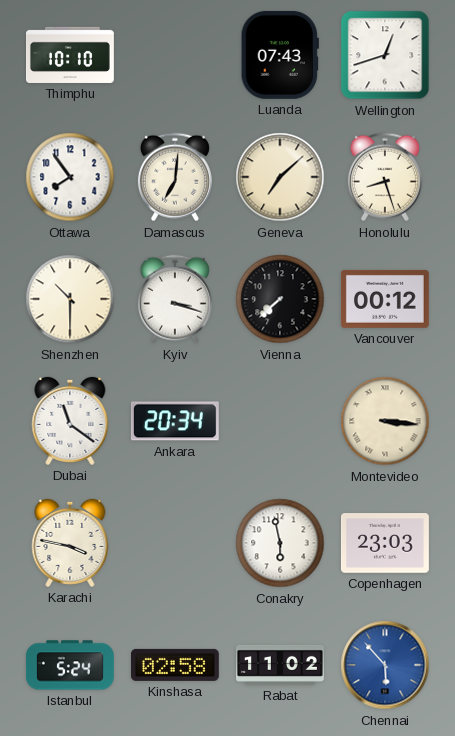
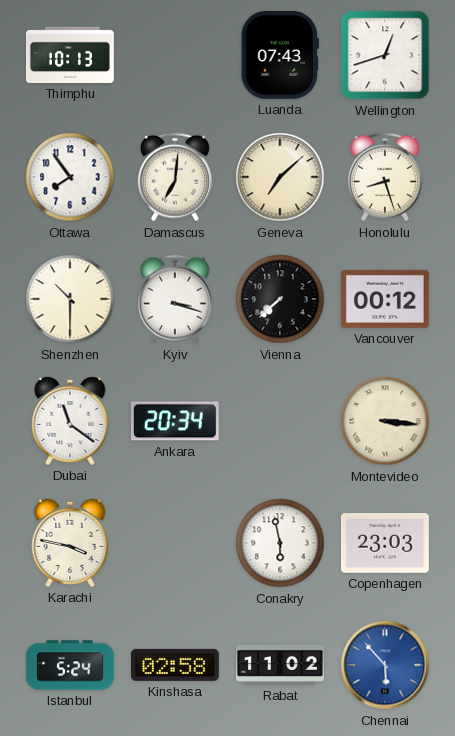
Thimphu: 10:10 -> 10:13
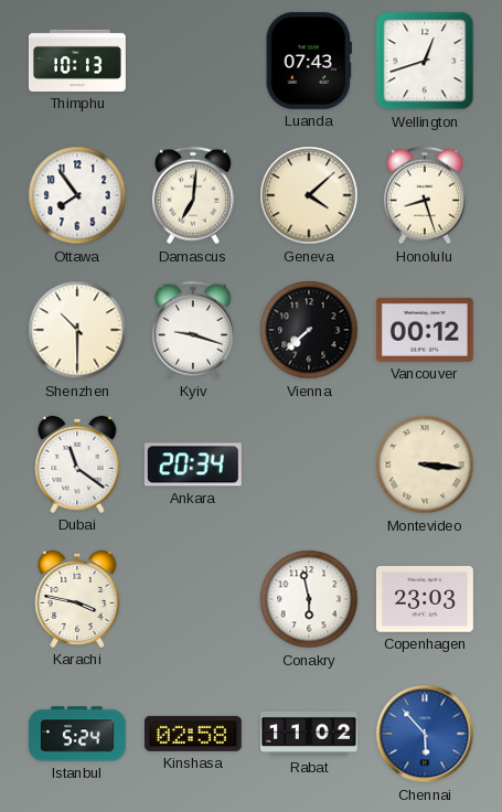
Geneva: 7:08 -> 4:08
Kyiv: 3:18 -> 9:18
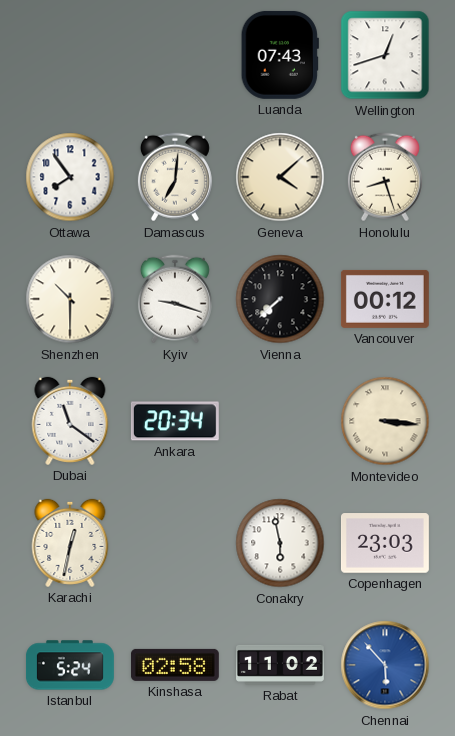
Thimphu: 10:13 -> none
Karachi: 3:47 -> 12:32
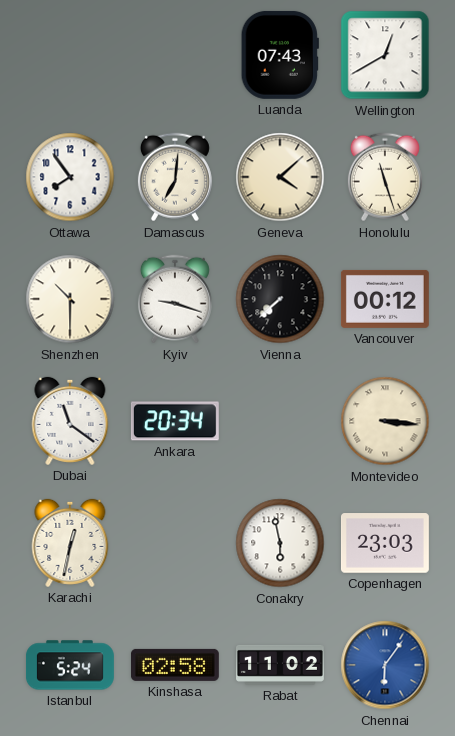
Wellington: 12:42 -> 12:40
Honolulu: 8:27 -> 11:27
Chennai: 5:53 -> 6:06
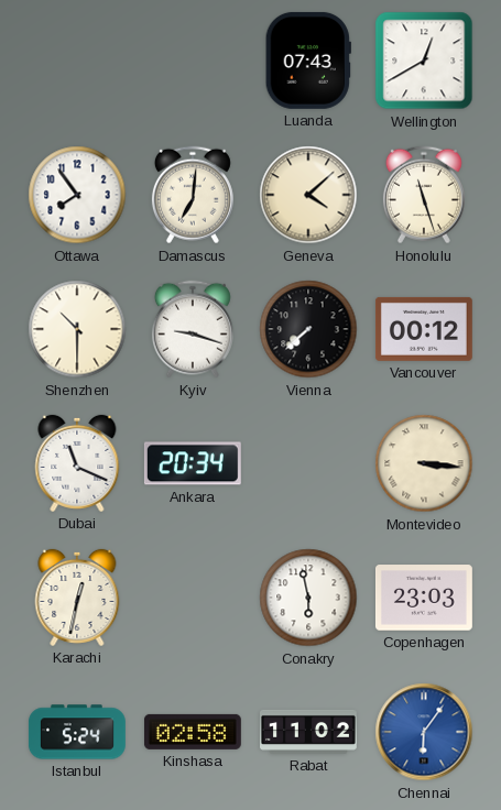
Dubai: 11:21 -> 11:19
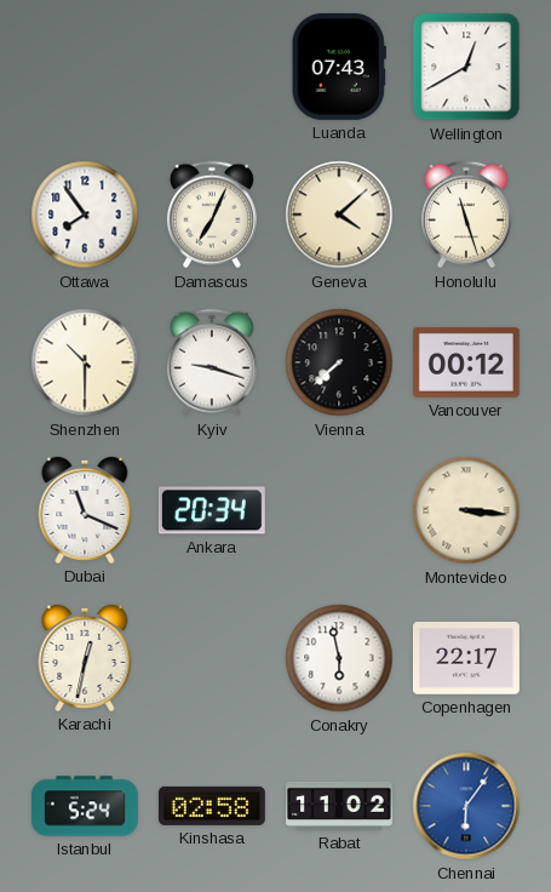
Damascus: 7:01 -> 7:04
Copenhagen: 23:03 -> 22:17
